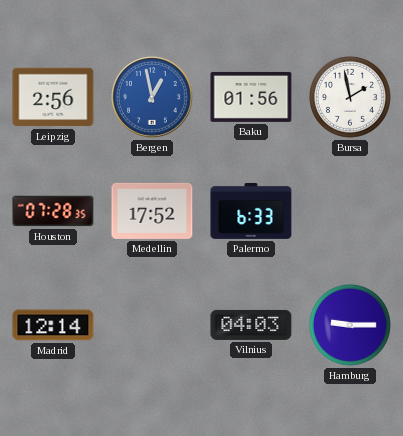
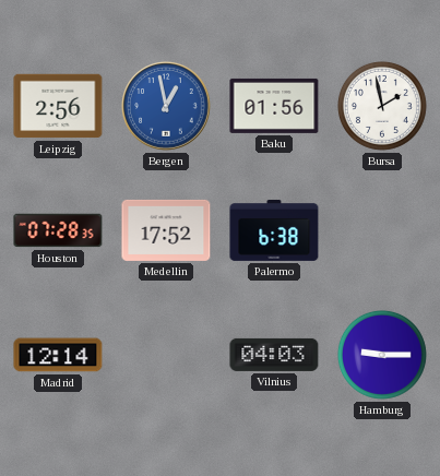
Palermo: 6:33 -> 6:38
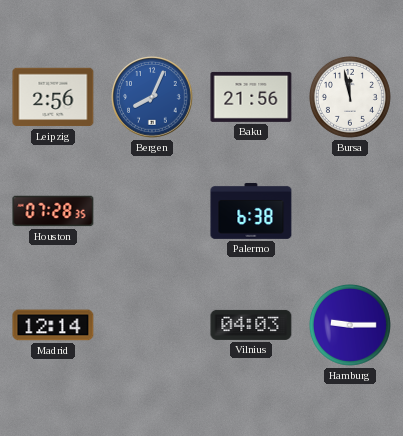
Bergen: 12:58 -> 8:04
Baku: 01:56 -> 21:56
Bursa: 1:58 -> 11:58
Medellin: 17:52 -> none
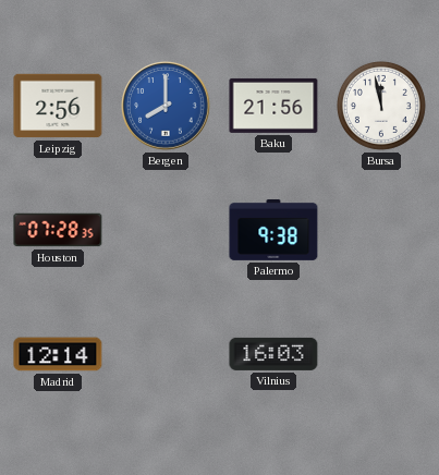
Bergen: 8:04 -> 8:00
Palermo: 6:38 -> 9:38
Vilnius: 04:03 -> 16:03
Hamburg: 9:15 -> none
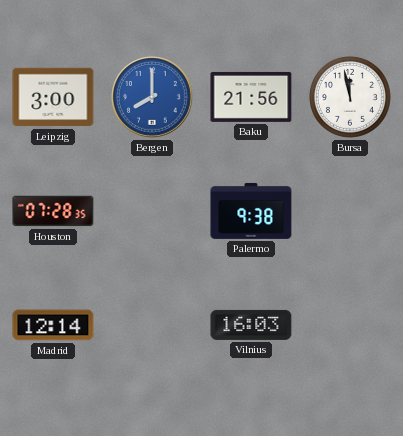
Leipzig: 2:56 -> 3:00
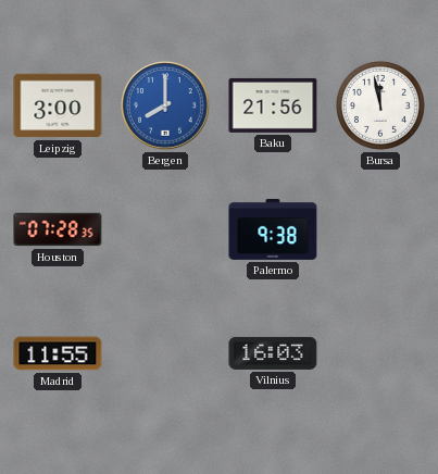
Madrid: 12:14 -> 11:55
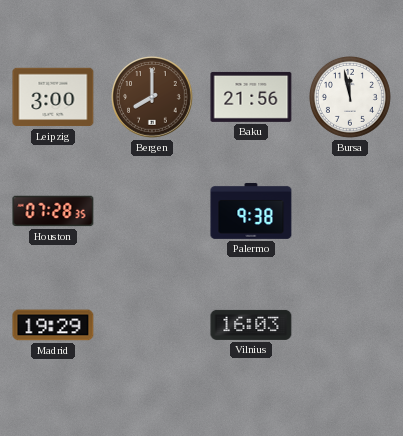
Bergen dial: blue -> brown
Madrid: 11:55 -> 19:29
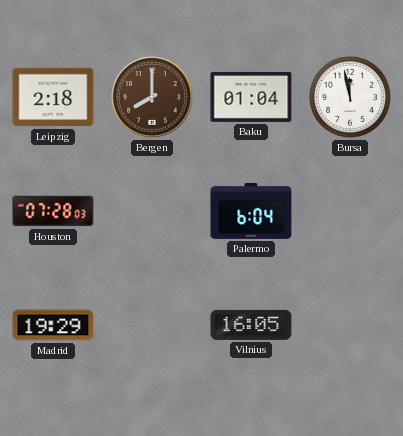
Leipzig: 3:00 -> 2:18
Baku: 21:56 -> 01:04
Houston: 07:28:35 -> 07:28:03
Palermo: 9:38 -> 6:04
Vilnius: 16:03 -> 16:05
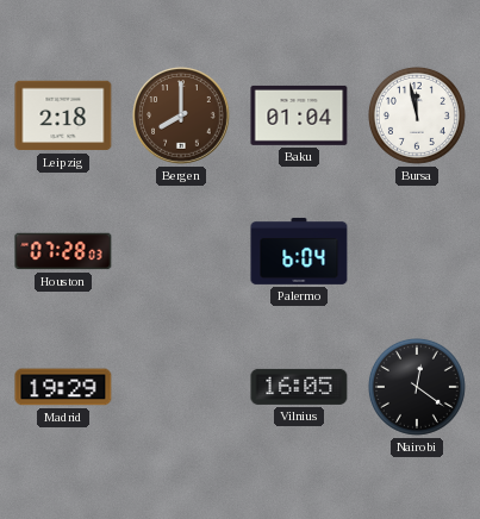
Nairobi: none -> 12:21
